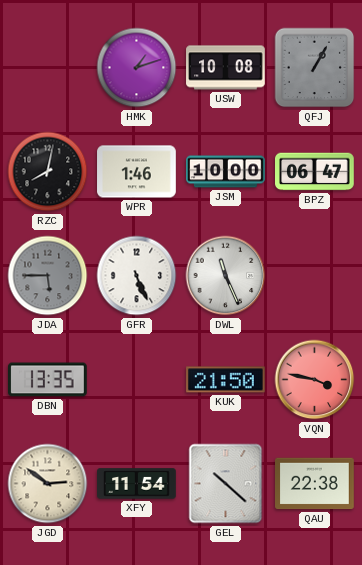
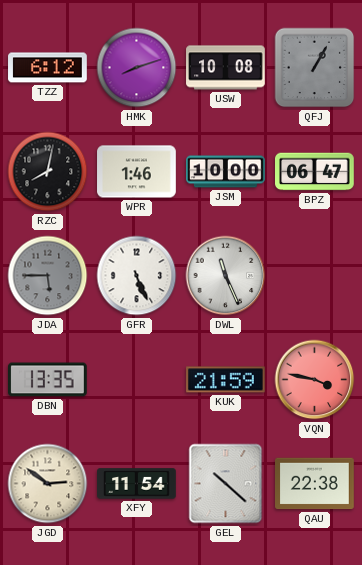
TZZ: none -> 6:12
HMK: 1:12 -> 8:12
KUK: 21:50 -> 21:59
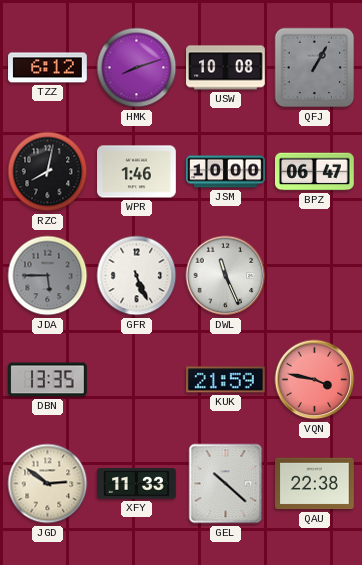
XFY: 11:54 -> 11:33
